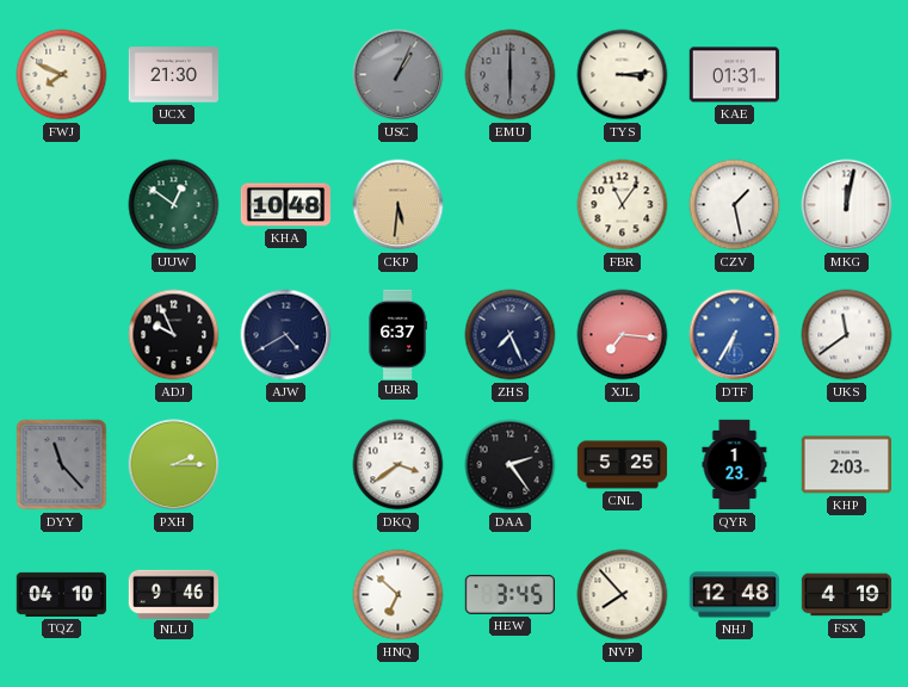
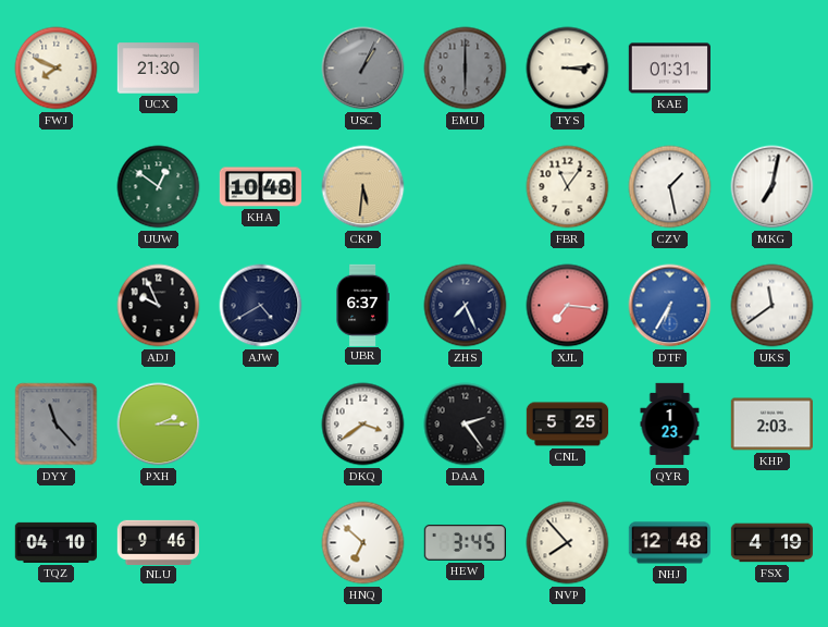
MKG: 12:02 -> 7:02
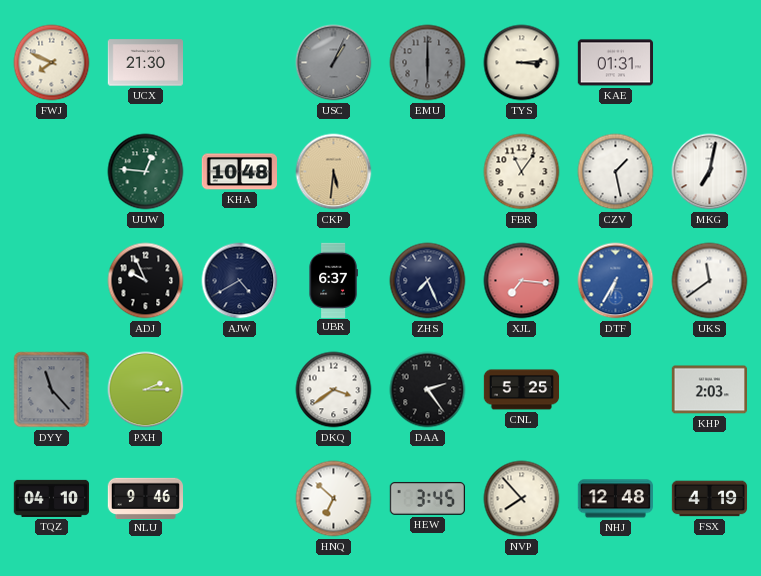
UUW: 12:51 -> 12:46
QYR: 1:23 -> none
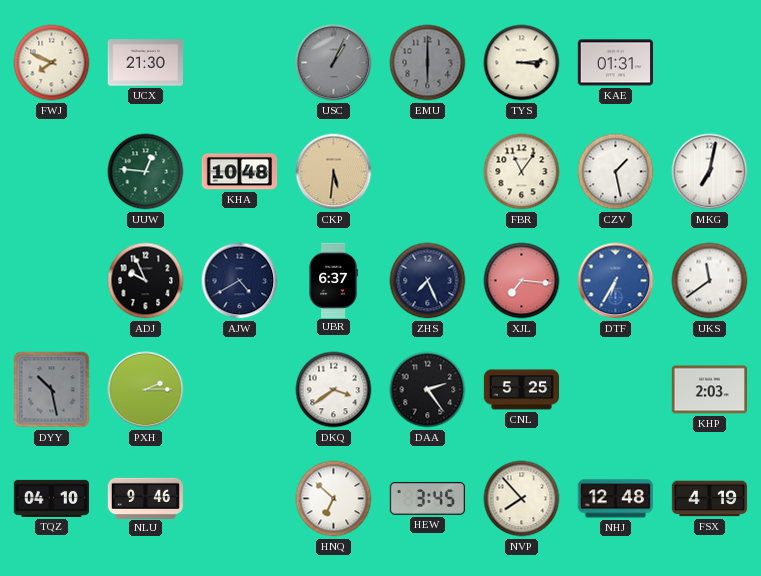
DYY: 11:23 -> 10:28
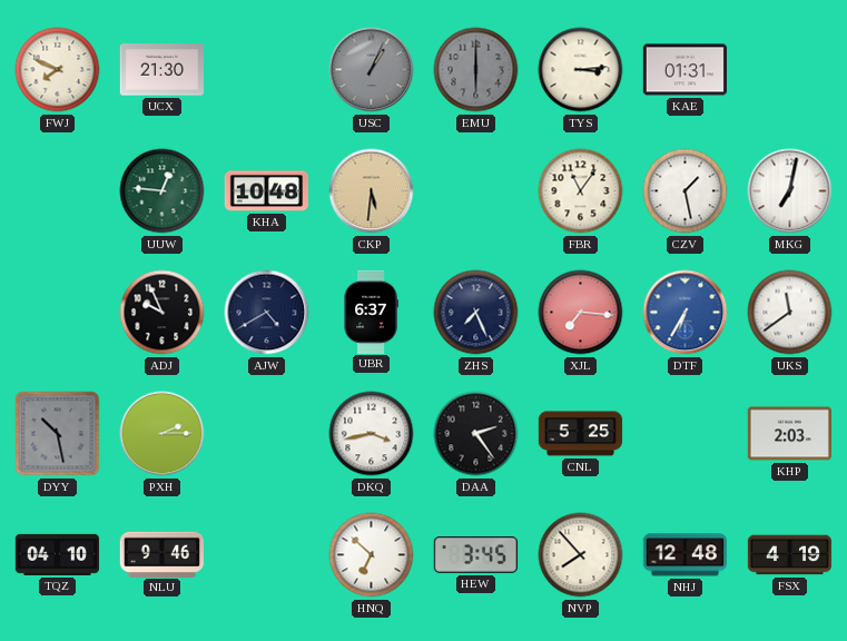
DKQ: 3:39 -> 3:43
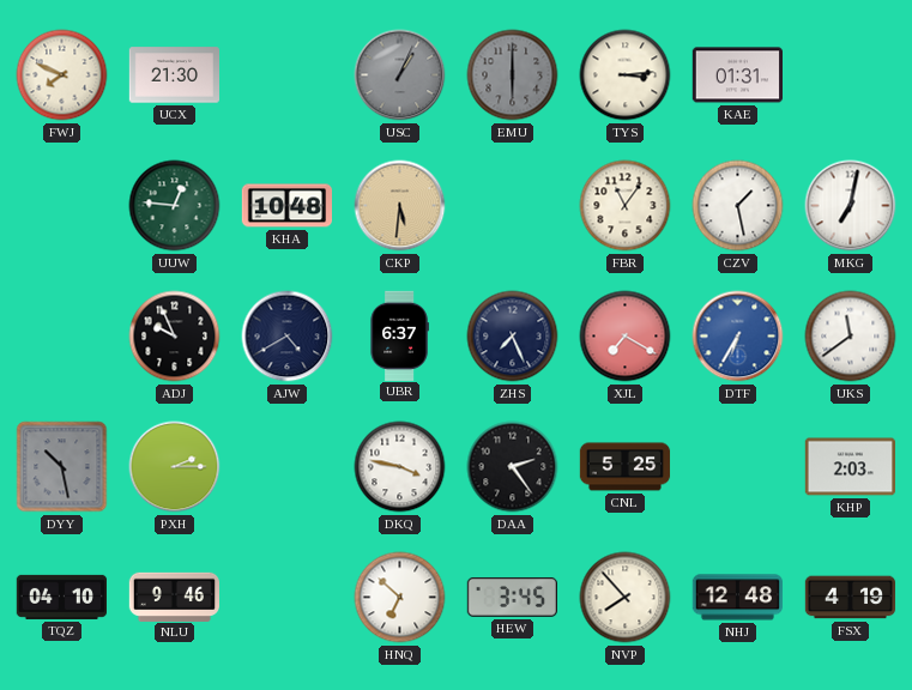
XJL: 7:16 -> 7:20
DKQ: 3:43 -> 3:47
